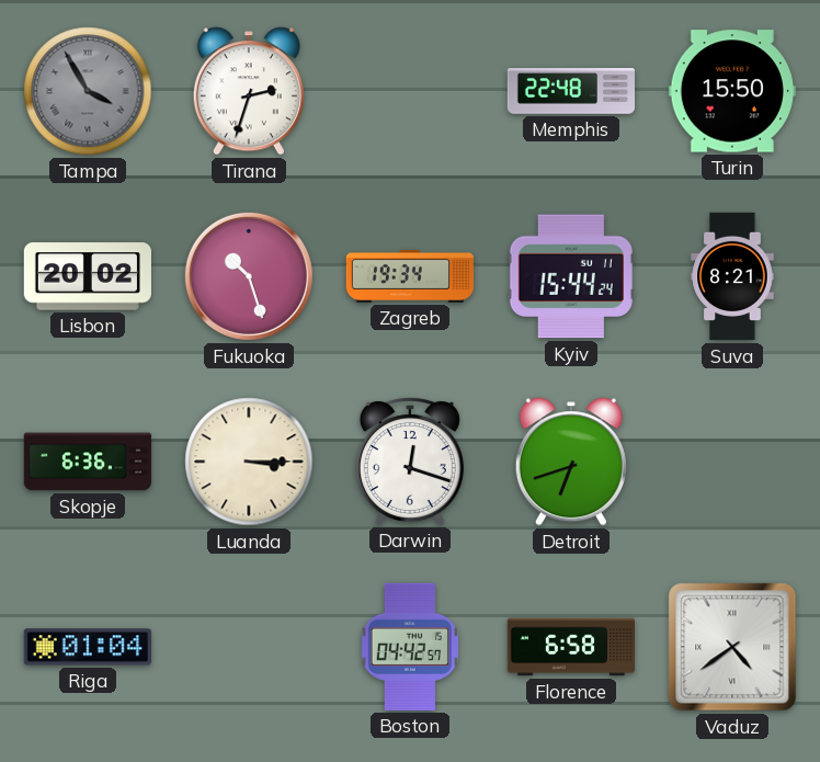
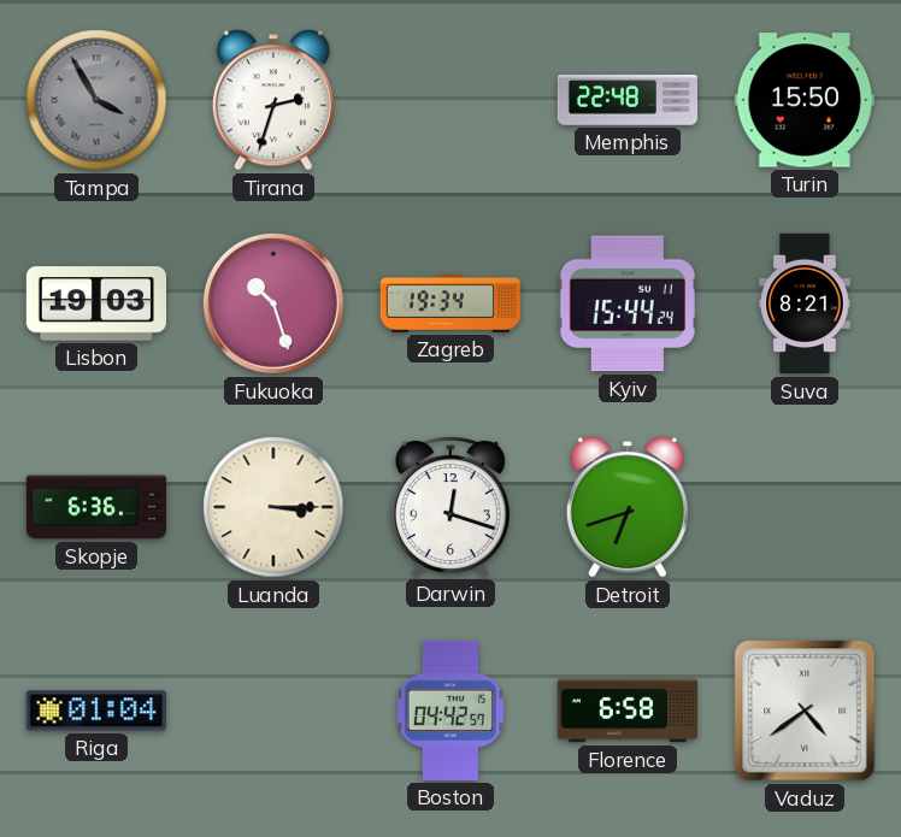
Lisbon: 20:02 -> 19:03
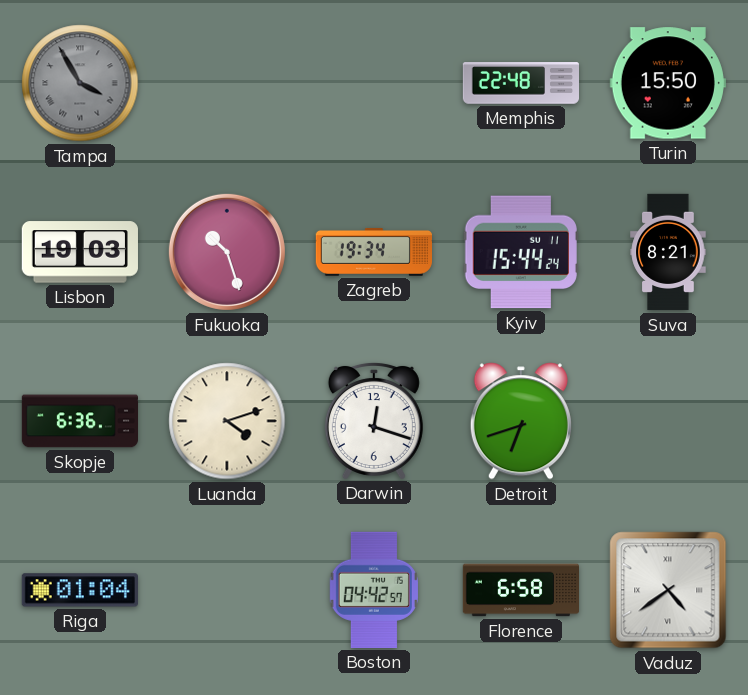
Tirana: 2:33 -> none
Luanda: 3:15 -> 4:12
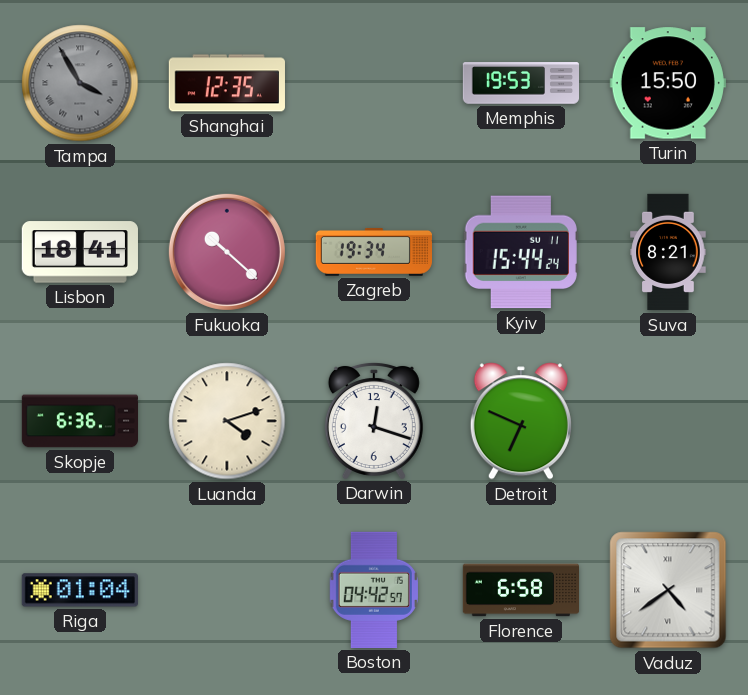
Shanghai: none -> 12:35
Memphis: 22:48 -> 19:53
Lisbon: 19:03 -> 18:41
Fukuoka: 10:27 -> 10:22
Detroit: 6:42 -> 6:49
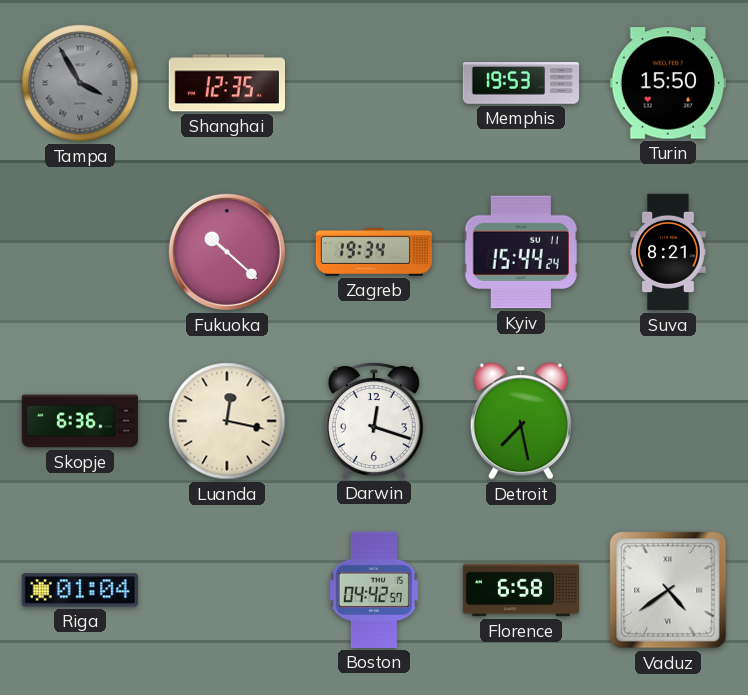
Lisbon: 18:41 -> none
Luanda: 4:12 -> 12:17
Detroit: 6:49 -> 7:28
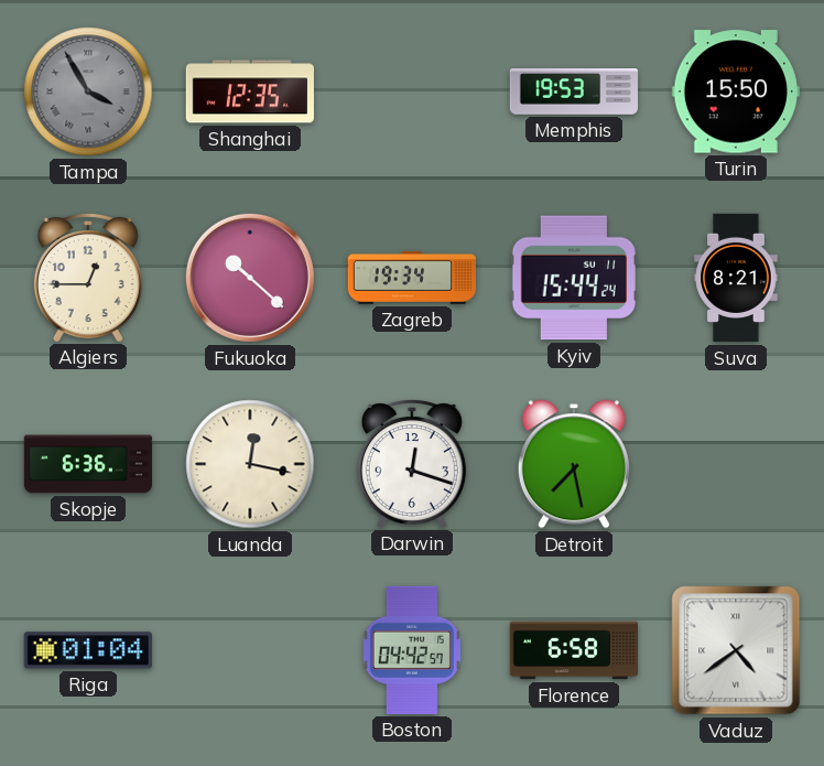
Algiers: none -> 12:45
